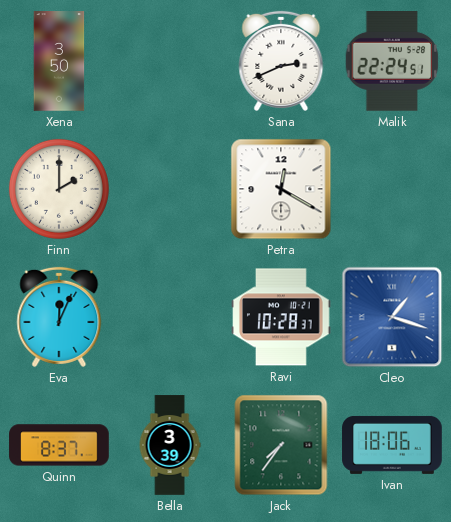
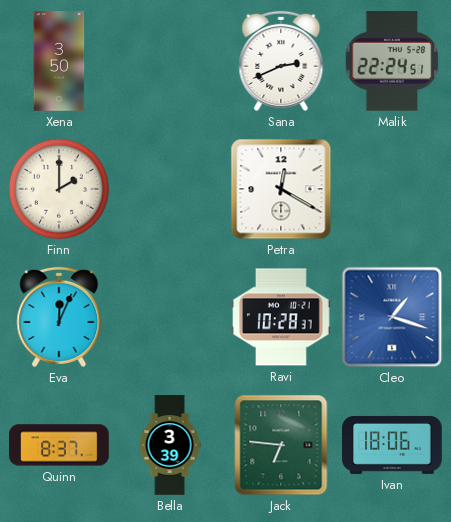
Jack: 7:36 -> 6:46
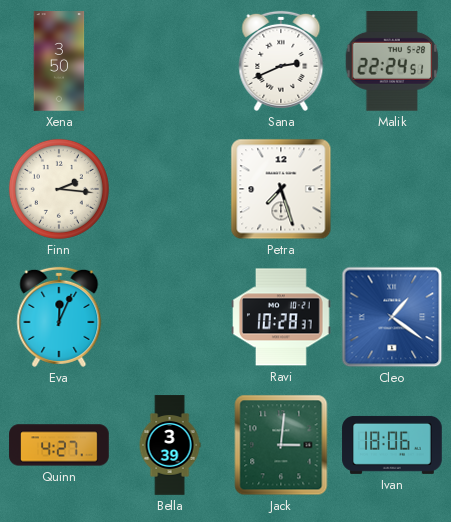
Finn: 2:00 -> 2:16
Petra: 12:20 -> 7:27
Cleo: 1:18 -> 1:21
Quinn: 8:37 -> 4:27
Jack: 6:46 -> 3:01
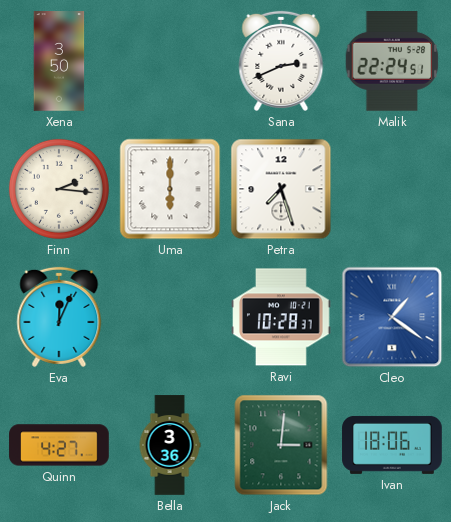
Uma: none -> 6:00
Bella: 3:39 -> 3:36
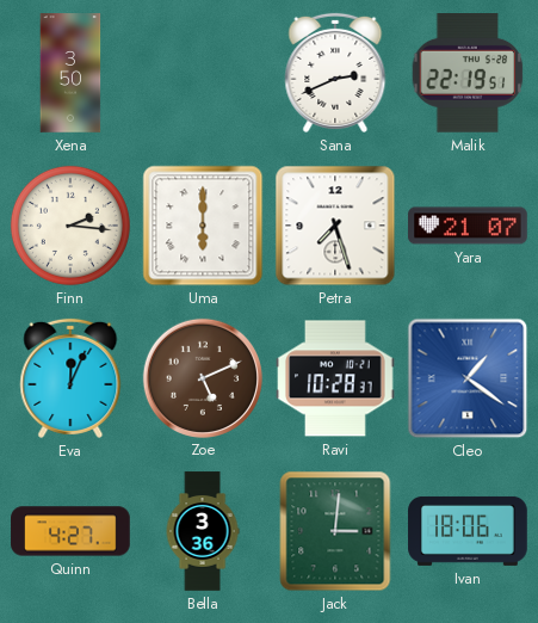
Malik: 22:24 -> 22:19
Yara: none -> 21:07
Zoe: none -> 5:11
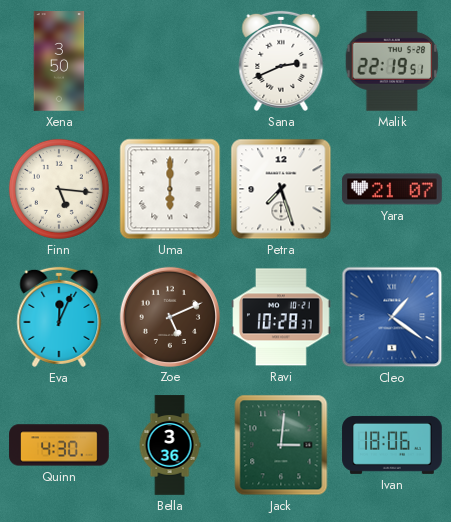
Finn: 2:16 -> 5:16
Quinn: 4:27 -> 4:30
